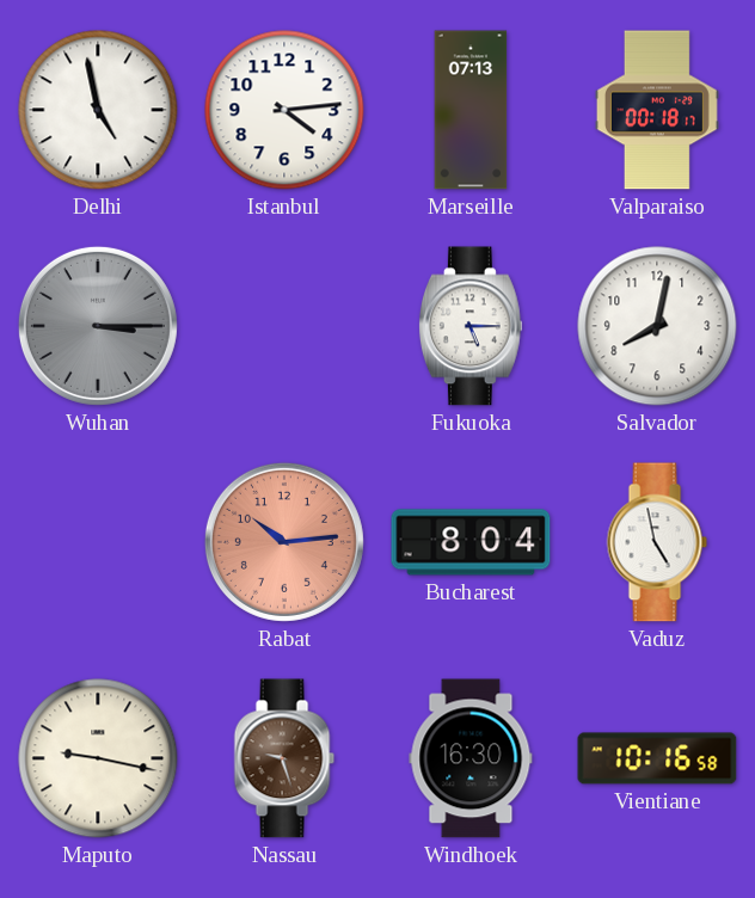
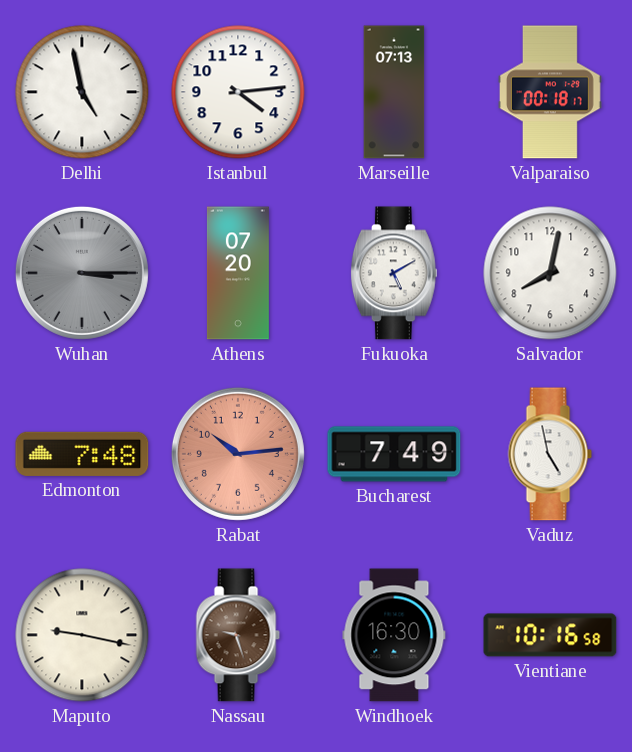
Athens: none -> 07:20
Fukuoka: 5:15 -> 5:10
Edmonton: none -> 7:48
Bucharest: 8:04 -> 7:49
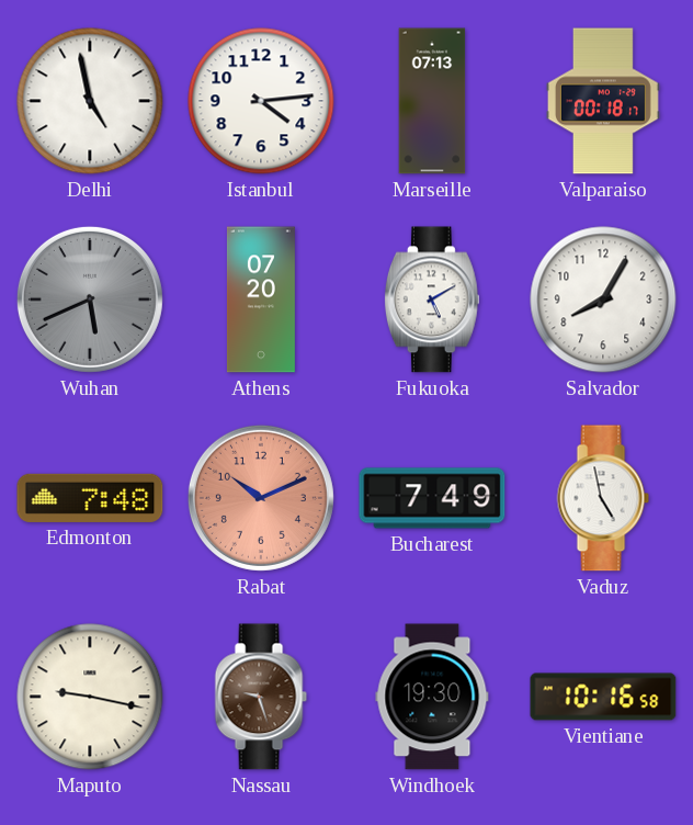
Wuhan: 3:15 -> 5:41
Salvador: 8:02 -> 8:05
Rabat: 10:14 -> 10:11
Windhoek: 16:30 -> 19:30
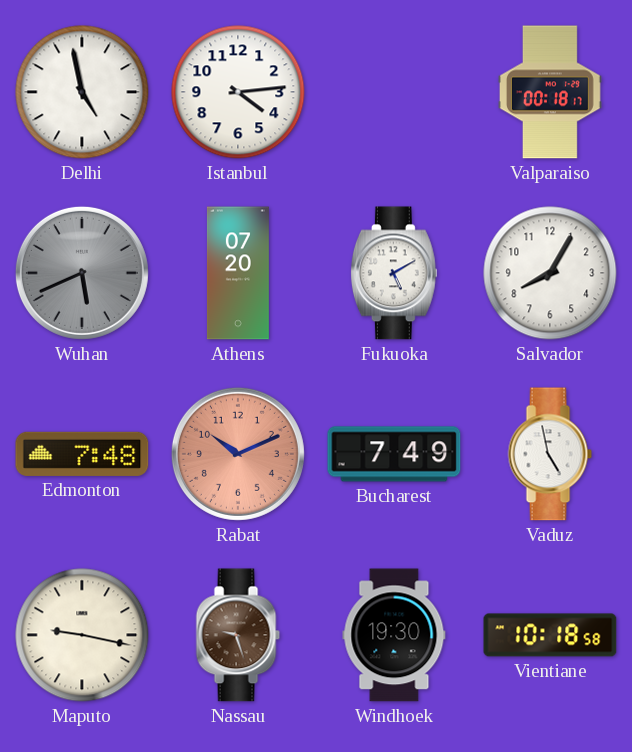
Marseille: 07:13 -> none
Vientiane: 10:16 -> 10:18
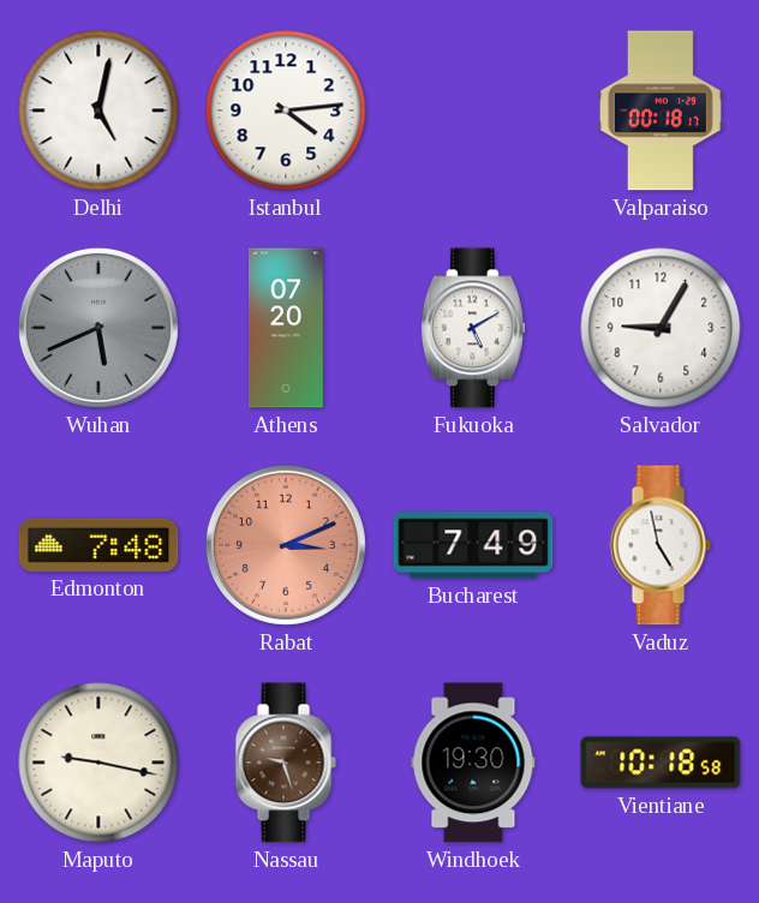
Delhi: 4:58 -> 5:02
Salvador: 8:05 -> 9:05
Rabat: 10:11 -> 3:11
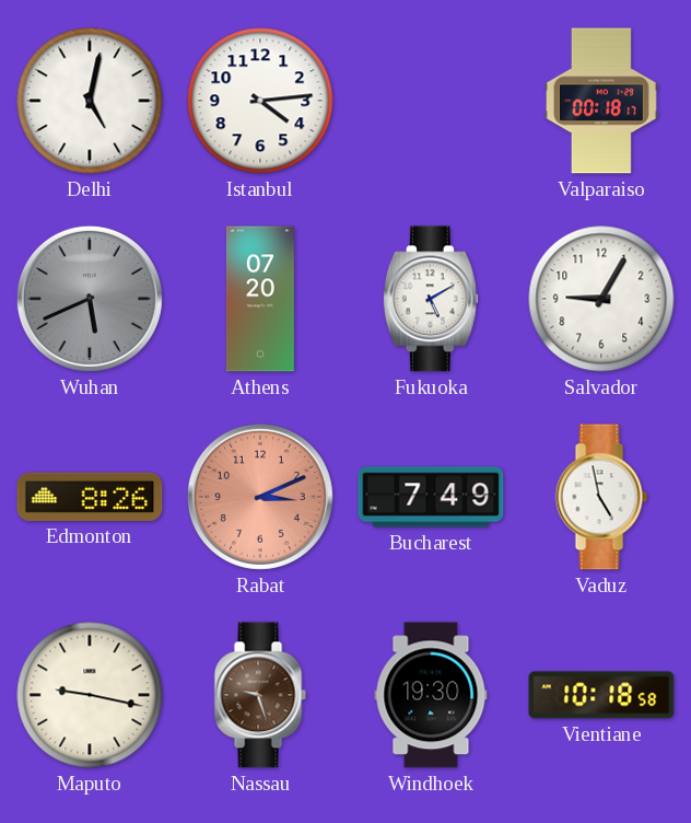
Edmonton: 7:48 -> 8:26
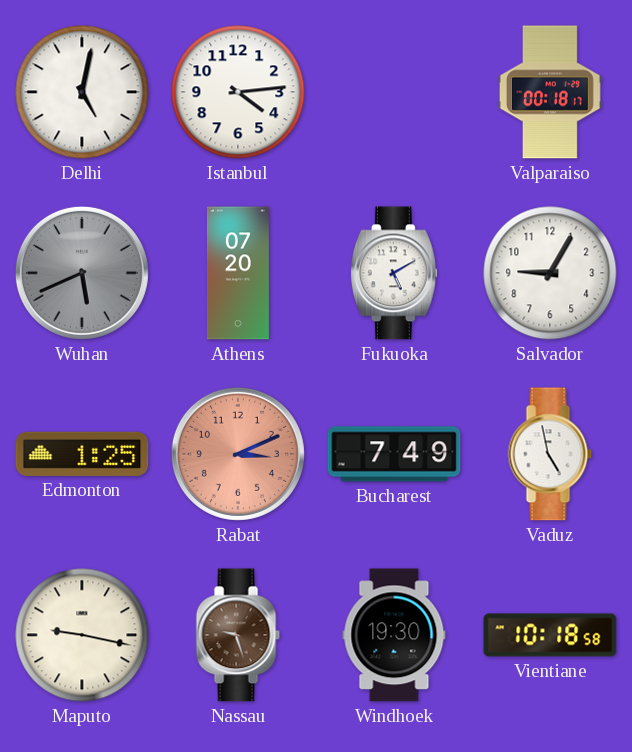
Edmonton: 8:26 -> 1:25
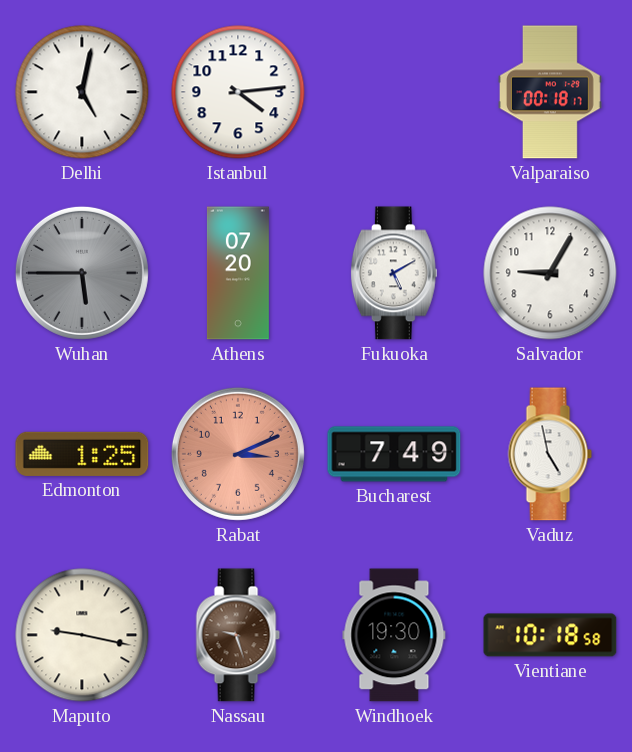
Wuhan: 5:41 -> 5:45
